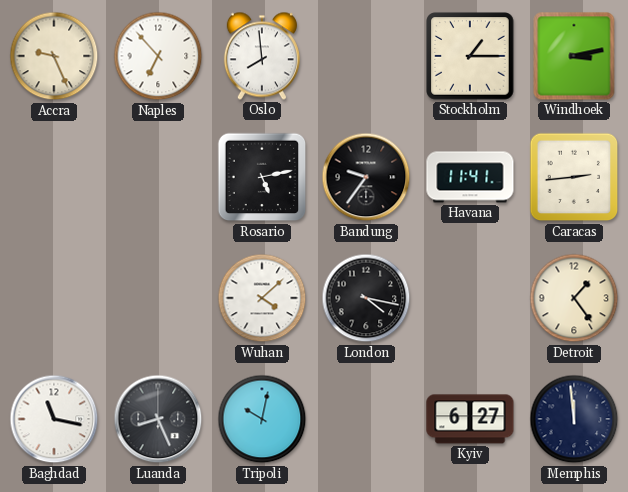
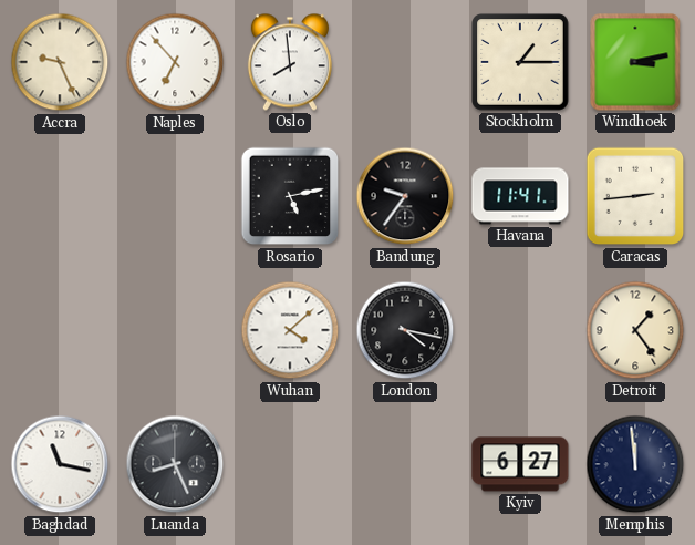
Tripoli: 10:02 -> none
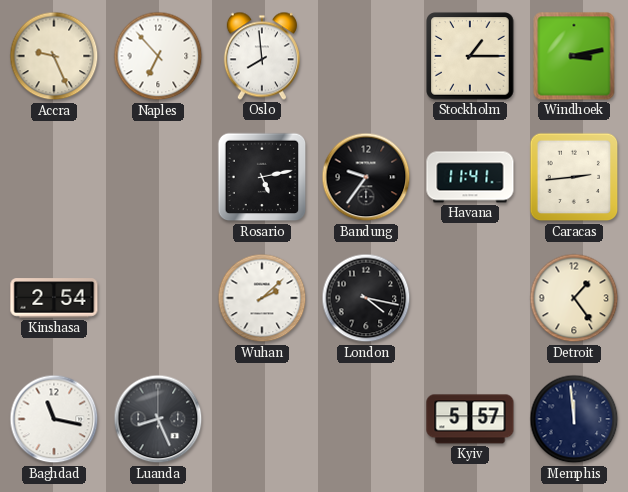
Kinshasa: none -> 2:54
Wuhan: 4:08 -> 2:08
Kyiv: 6:27 -> 5:57
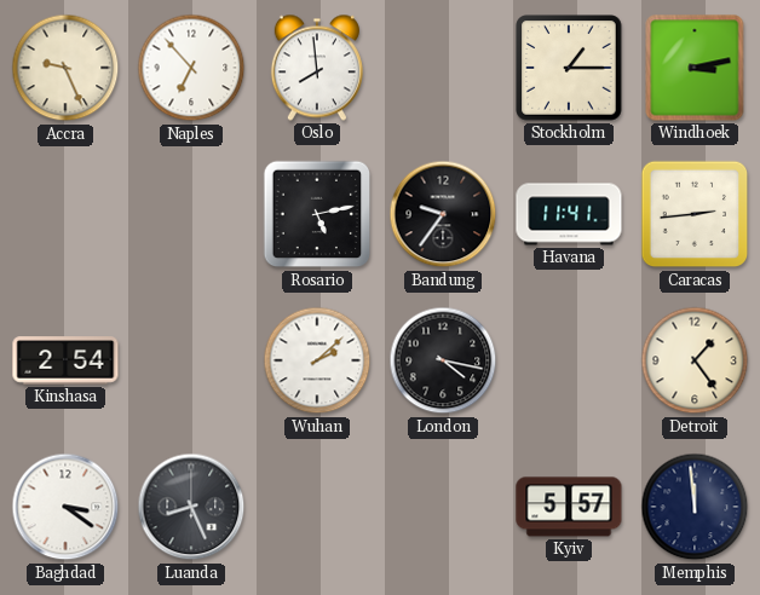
Baghdad: 11:17 -> 3:21
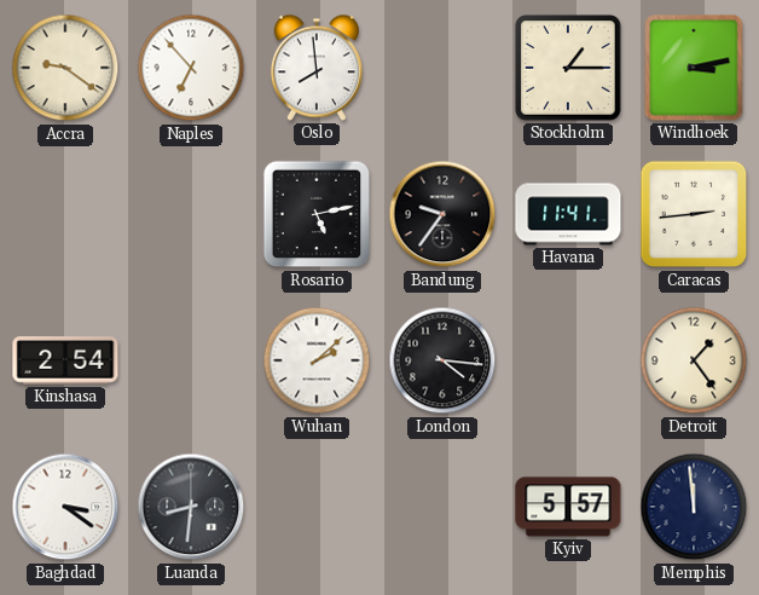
Accra: 9:26 -> 9:21
London: 4:17 -> 4:16
Luanda: 8:26 -> 8:31
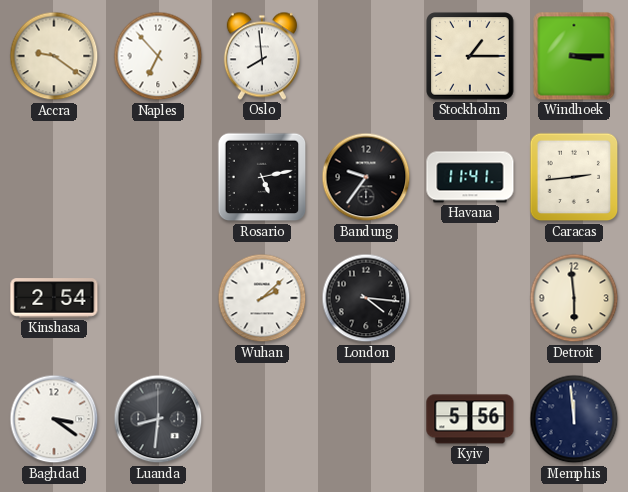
Windhoek: 3:13 -> 3:15
Detroit: 1:24 -> 5:59
Kyiv: 5:57 -> 5:56
